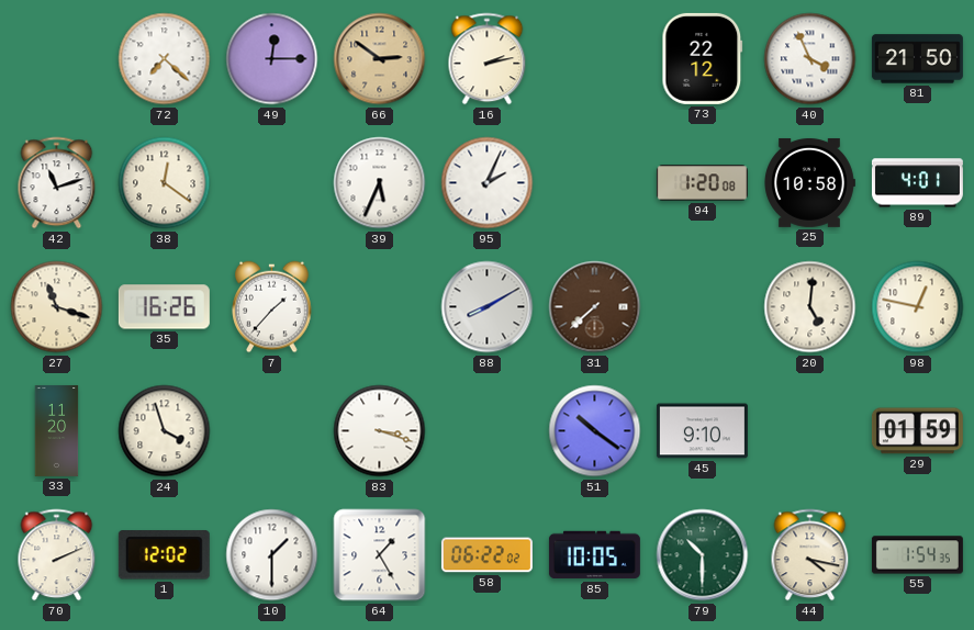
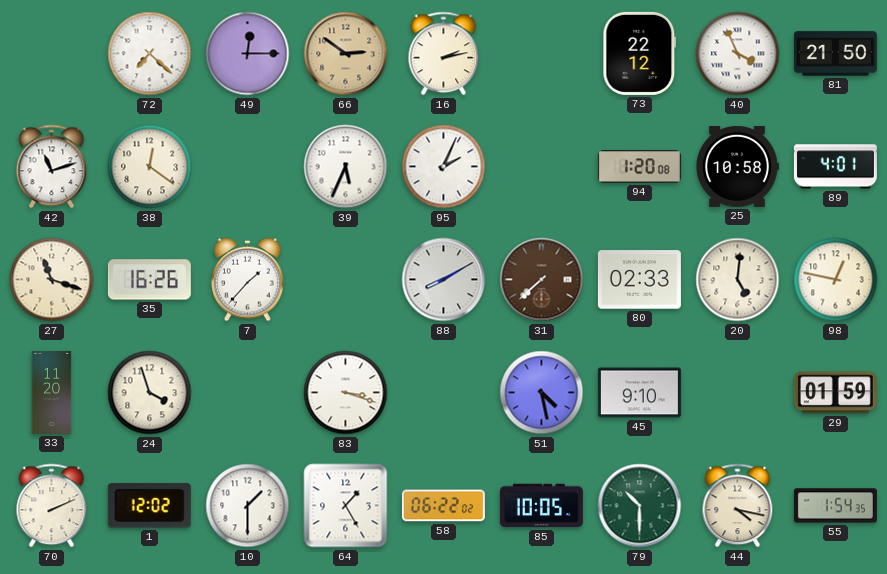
80: none -> 02:33
51: 10:21 -> 4:28
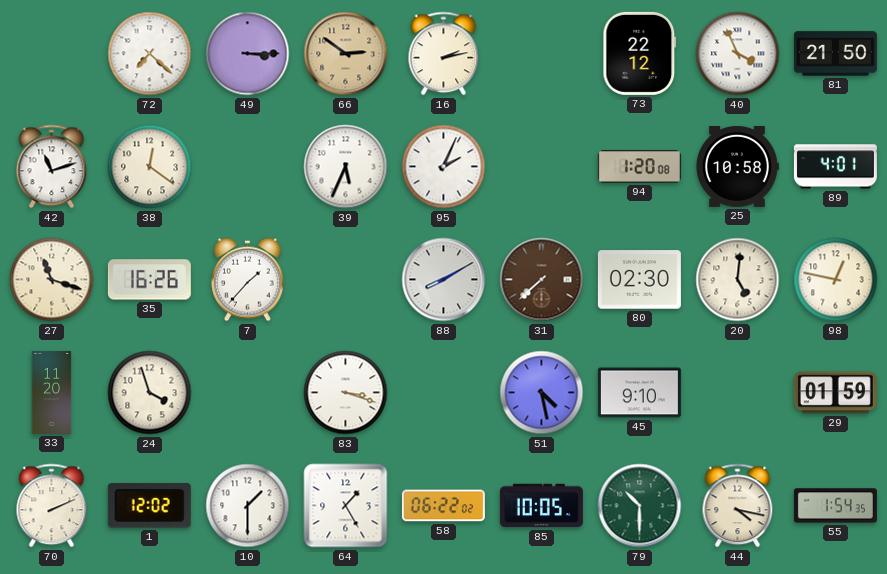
49: 12:15 -> 3:15
80: 02:33 -> 02:30
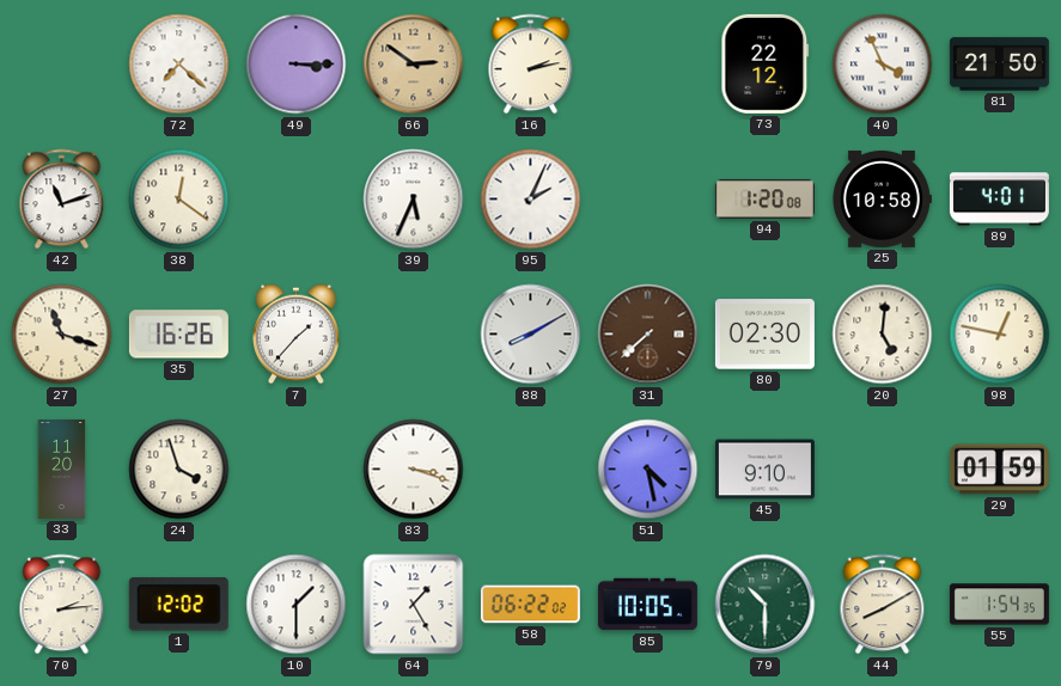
70: 2:11 -> 2:14
44: 4:17 -> 8:10
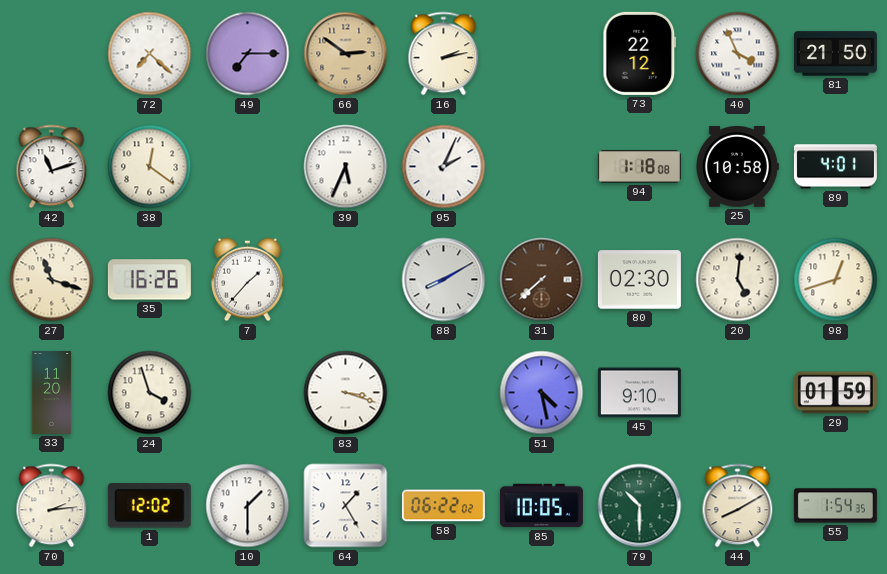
49: 3:15 -> 7:15
94: 1:20 -> 1:18
98: 12:47 -> 12:42
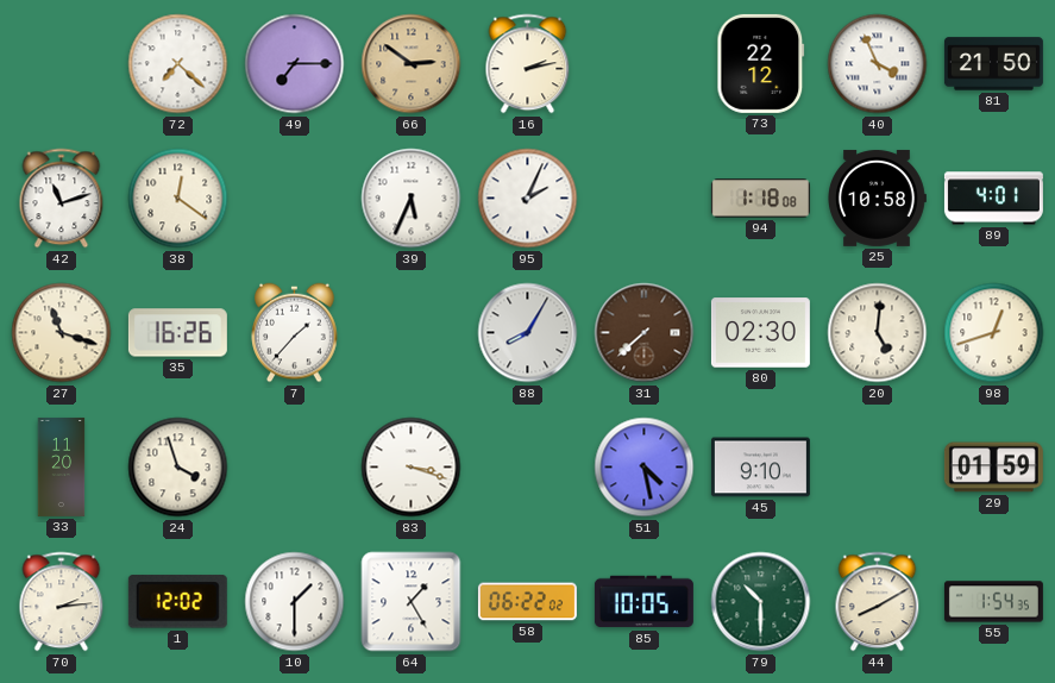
88: 8:10 -> 8:05
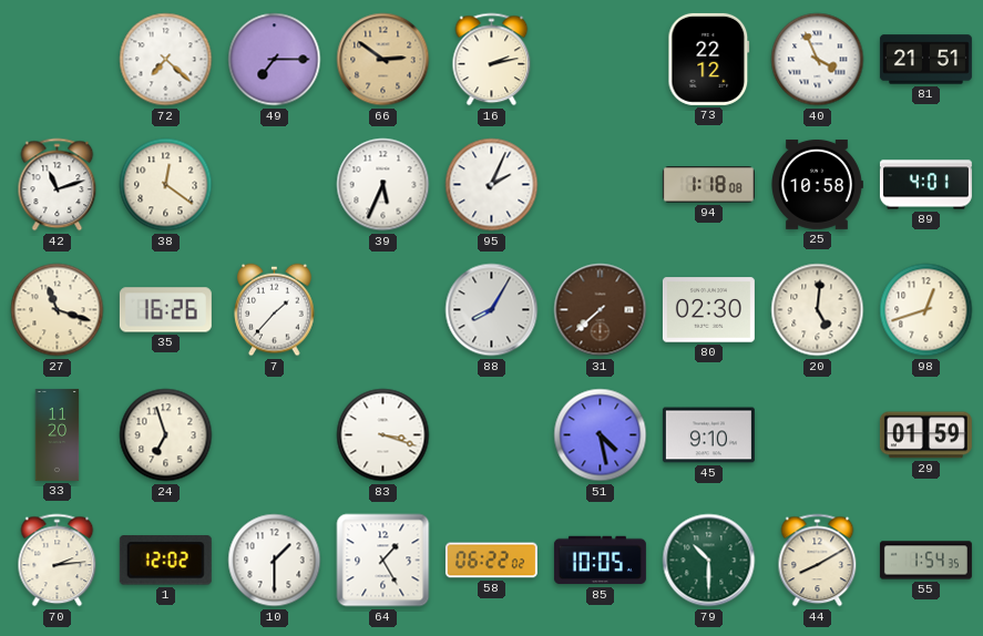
81: 21:50 -> 21:51
24: 3:57 -> 6:57
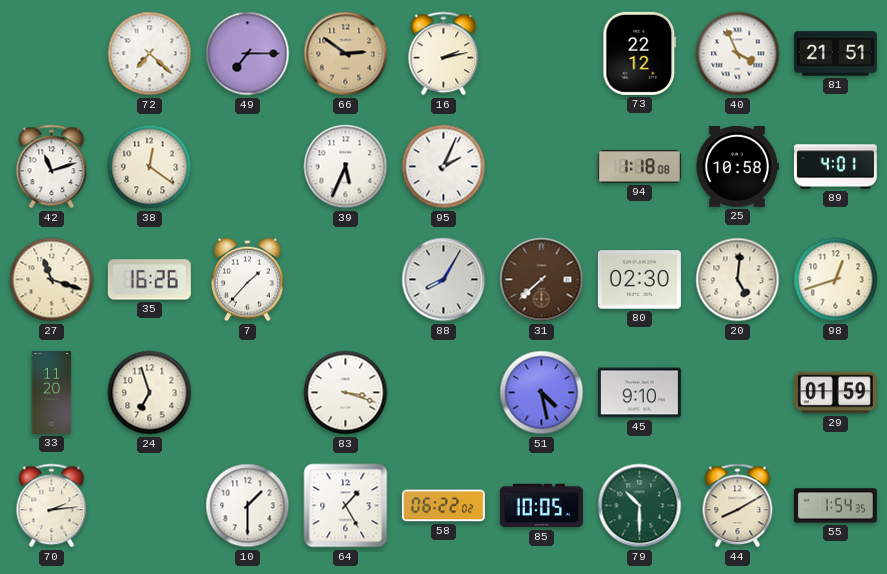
1: 12:02 -> none
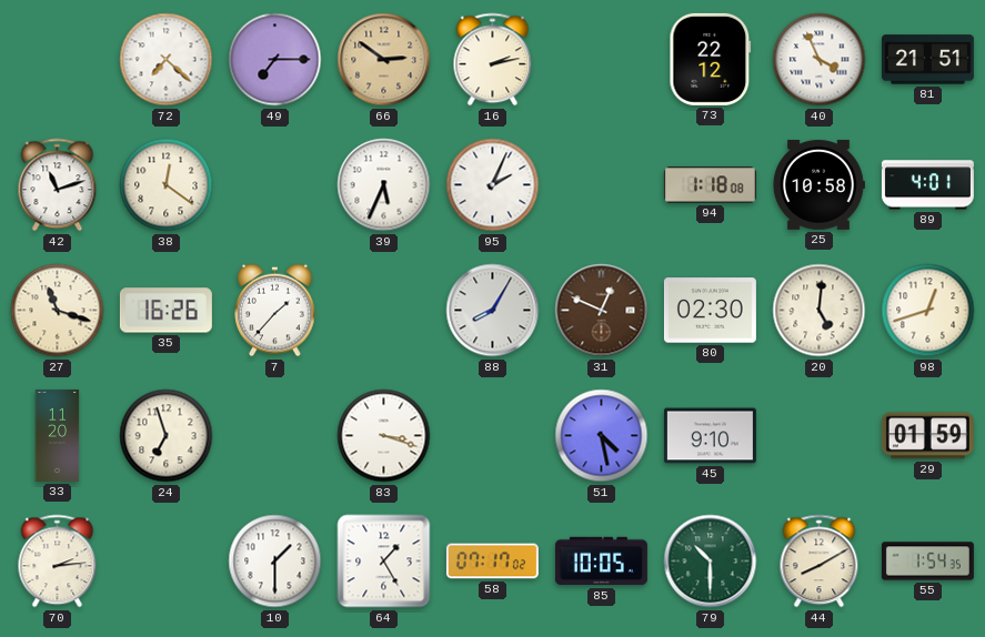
31: 7:38 -> 12:49
58: 06:22 -> 07:17
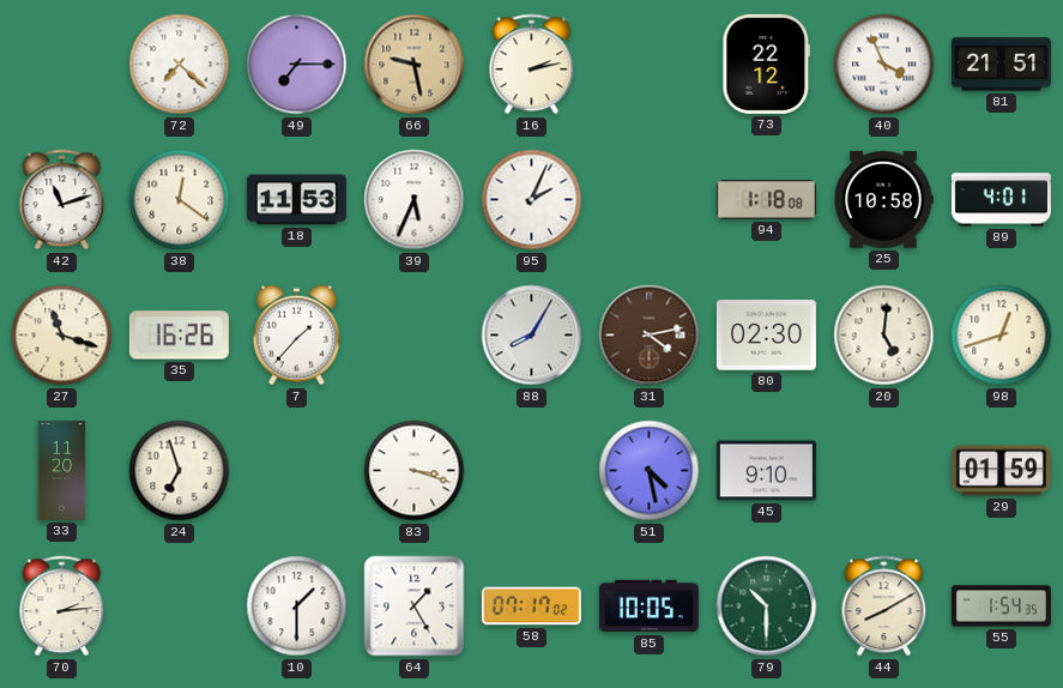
66: 2:51 -> 9:28
18: none -> 11:53
31: 12:49 -> 4:13
